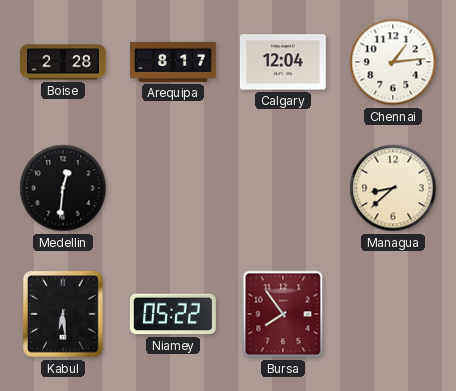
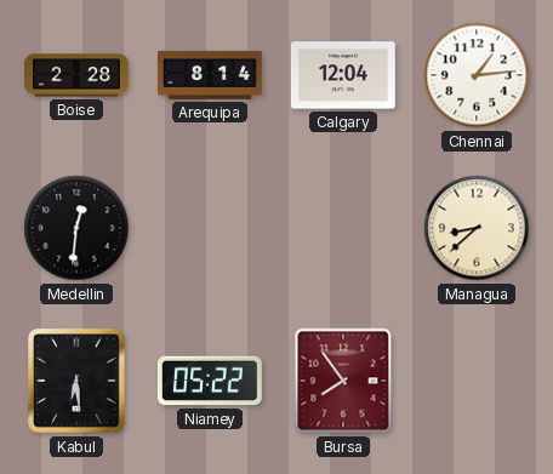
Arequipa: 8:17 -> 8:14
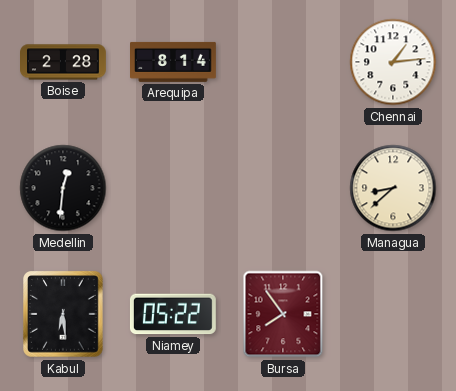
Calgary: 12:04 -> none
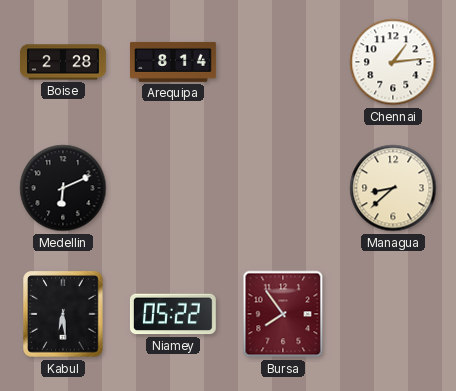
Medellin: 12:31 -> 6:11
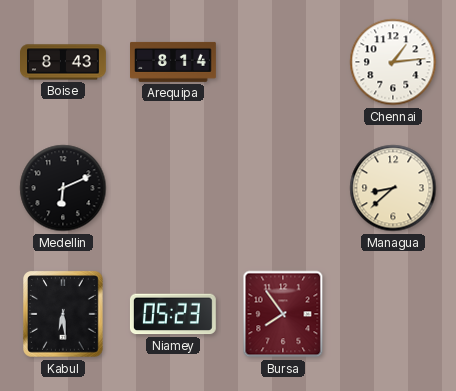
Boise: 2:28 -> 8:43
Niamey: 05:22 -> 05:23
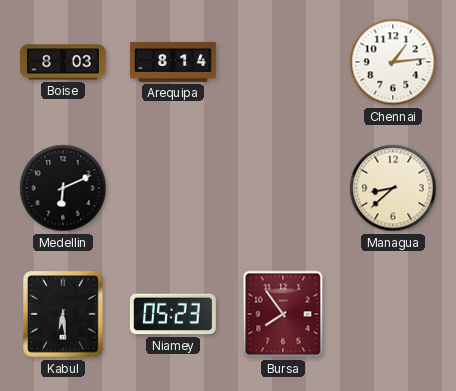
Boise: 8:43 -> 8:03
